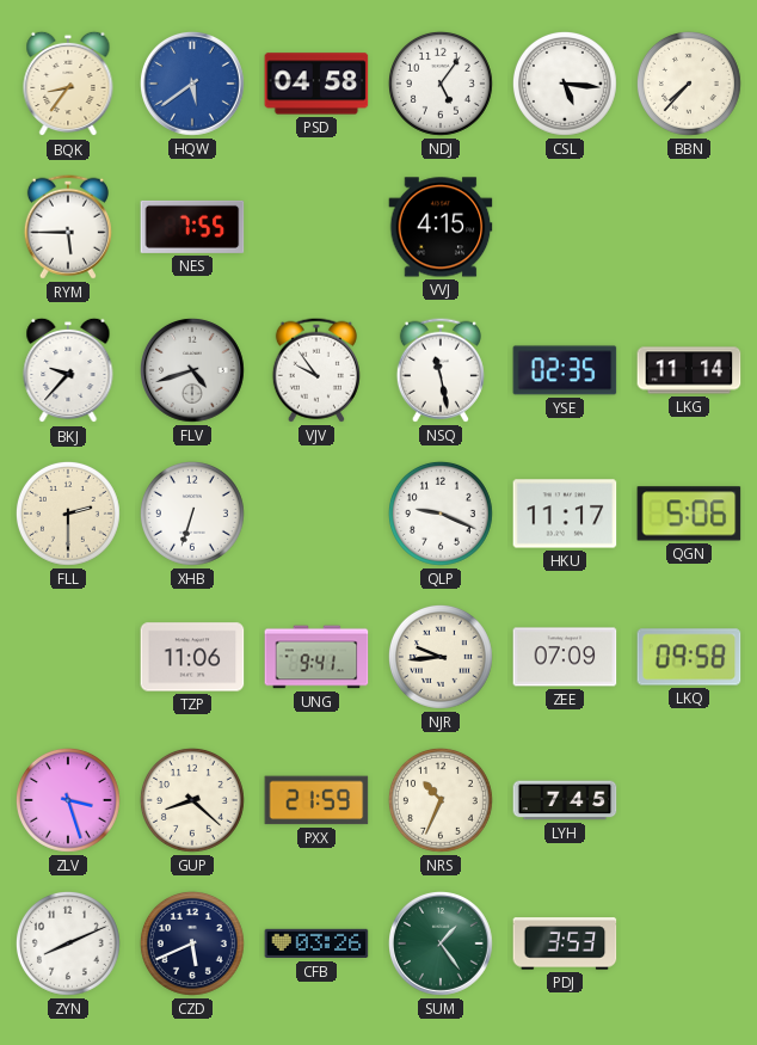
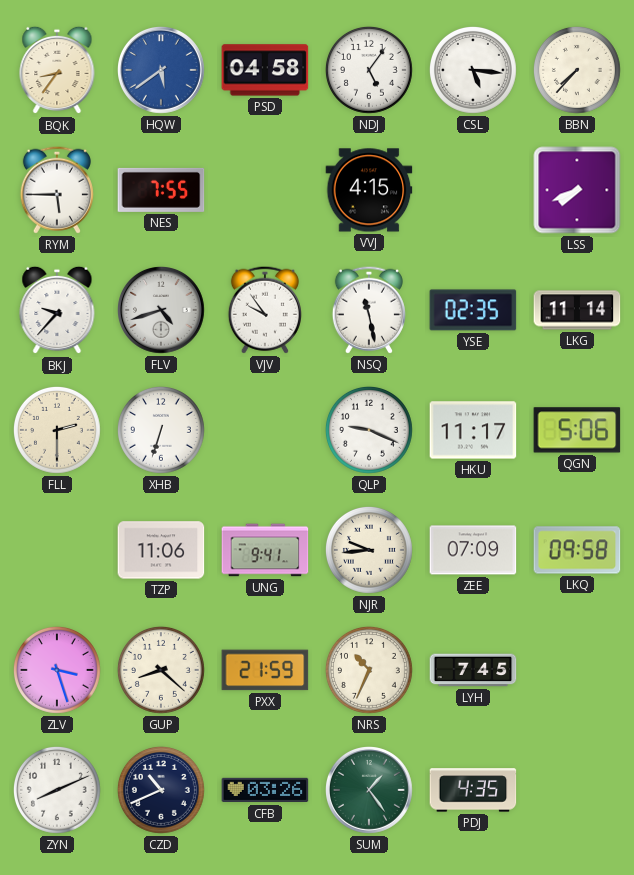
LSS: none -> 7:41
CZD: 5:41 -> 10:41
PDJ: 3:53 -> 4:35
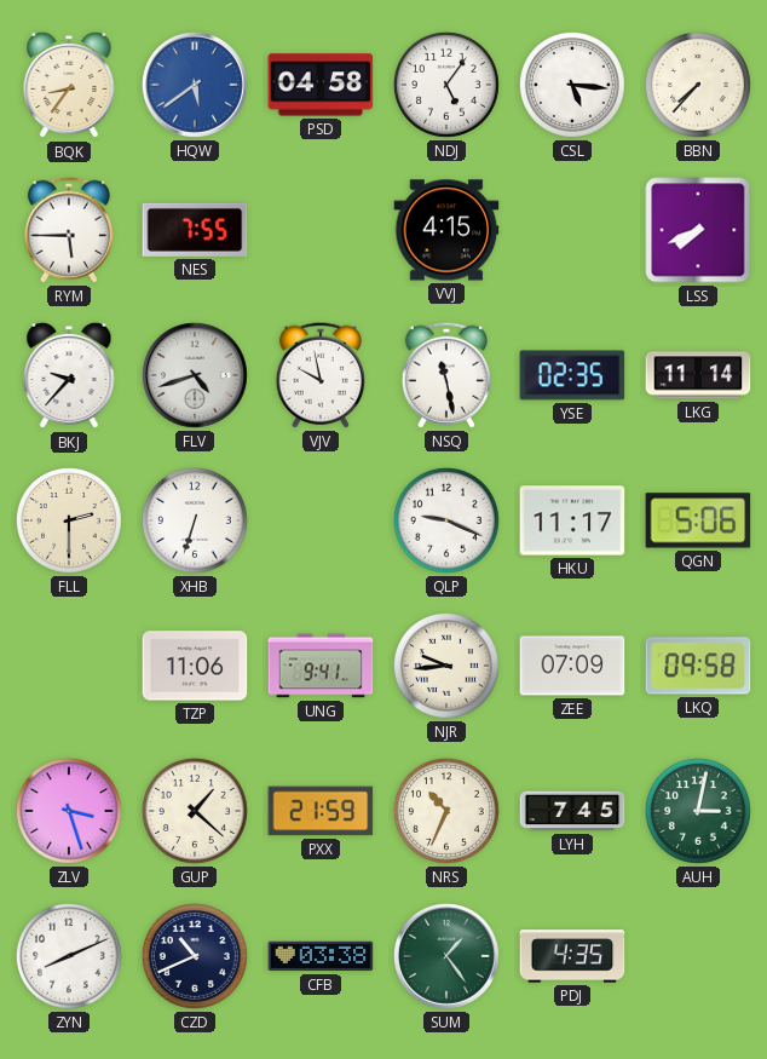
VJV: 9:54 -> 9:58
GUP: 8:22 -> 1:22
AUH: none -> 3:02
CFB: 03:26 -> 03:38
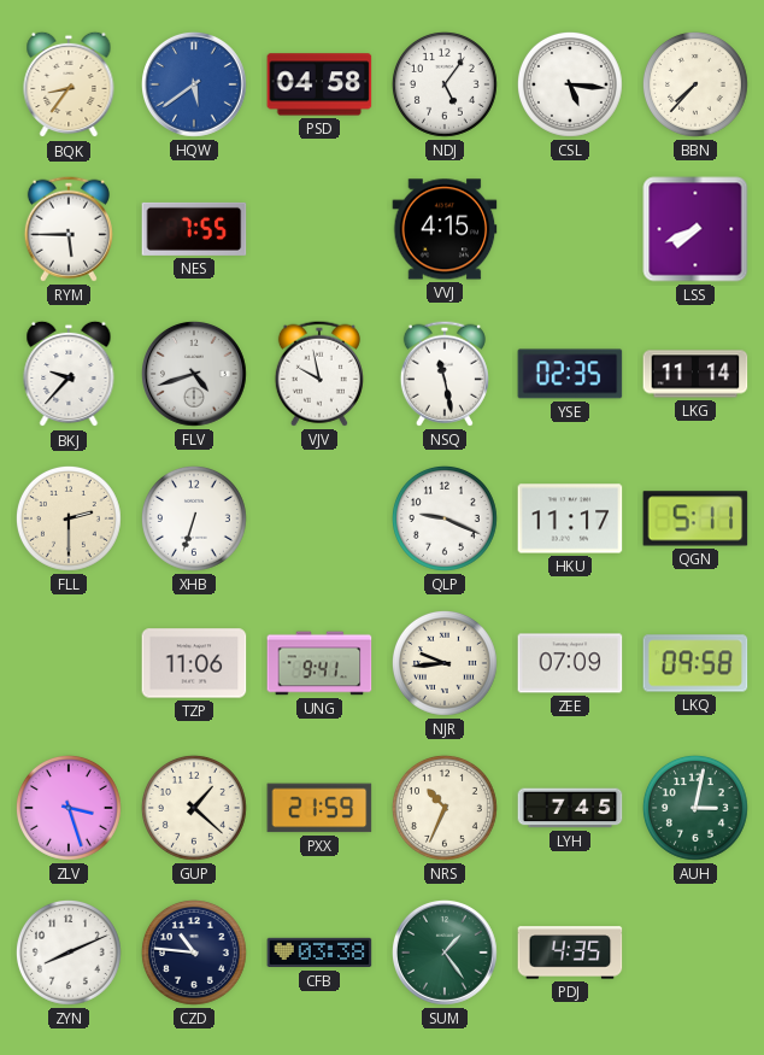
QGN: 5:06 -> 5:11
CZD: 10:41 -> 10:46
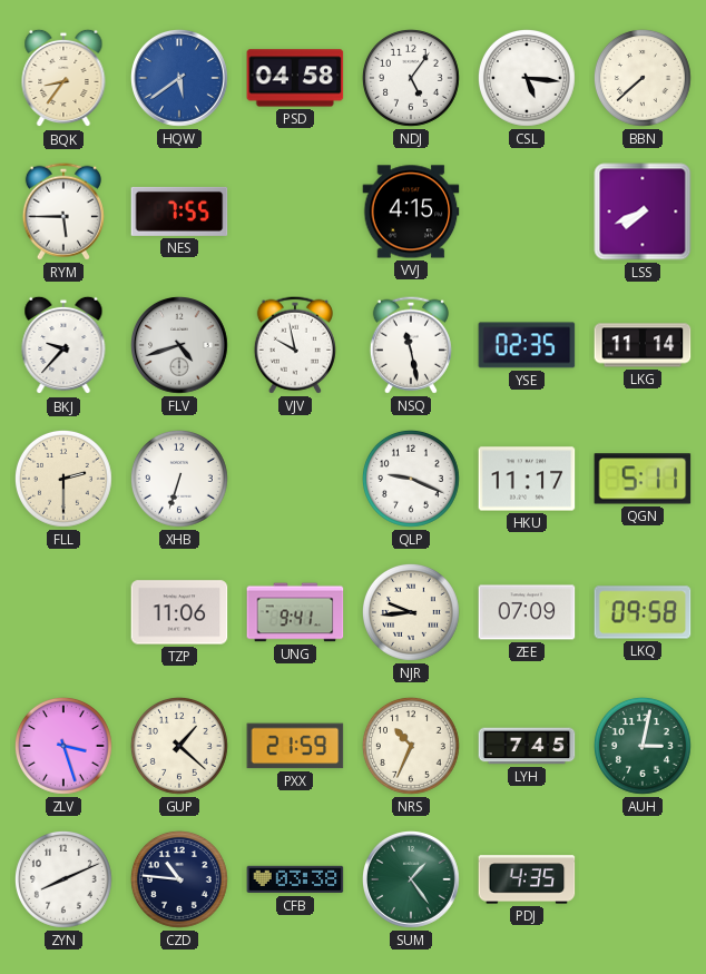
BBN: 7:37 -> 7:38
